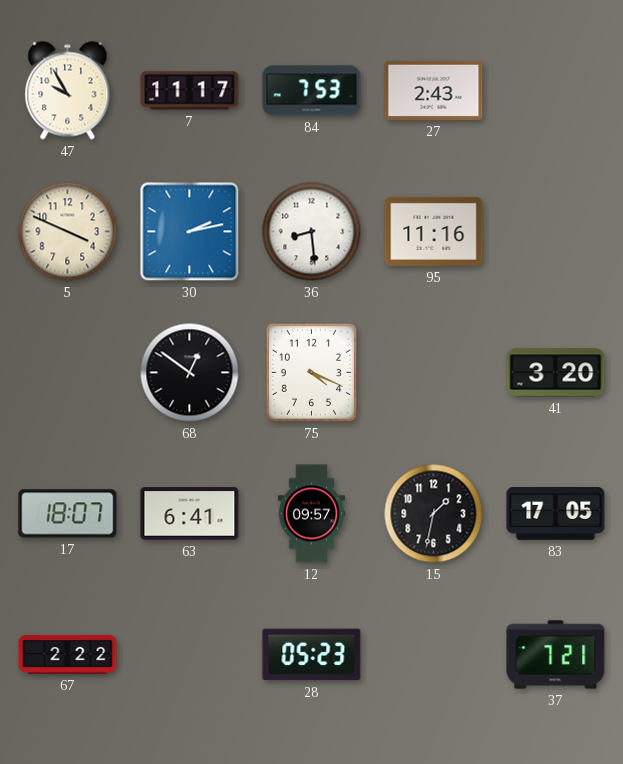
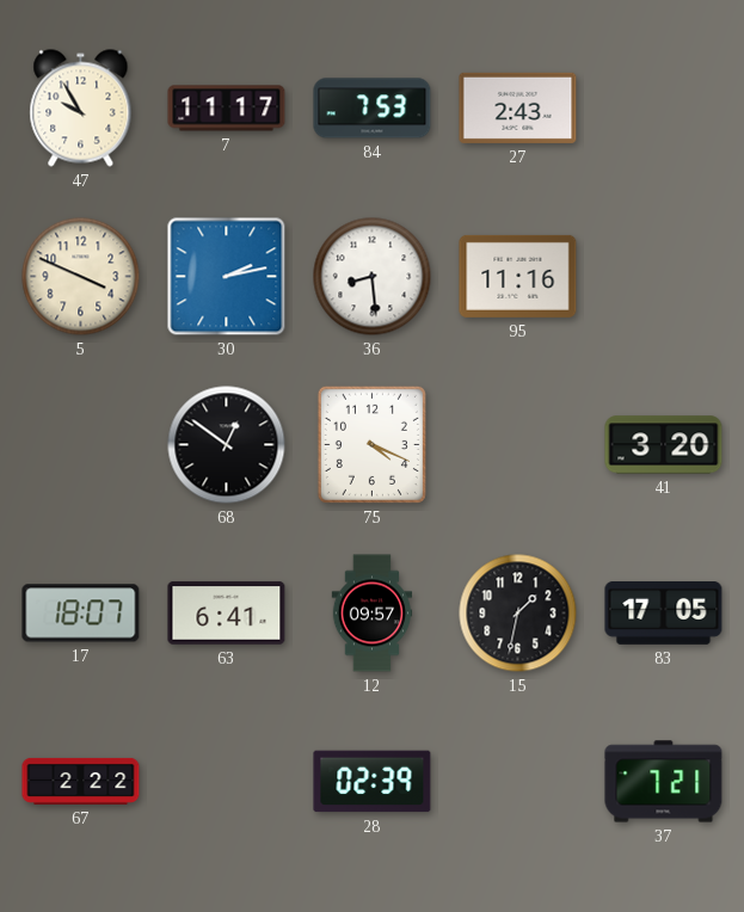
28: 05:23 -> 02:39
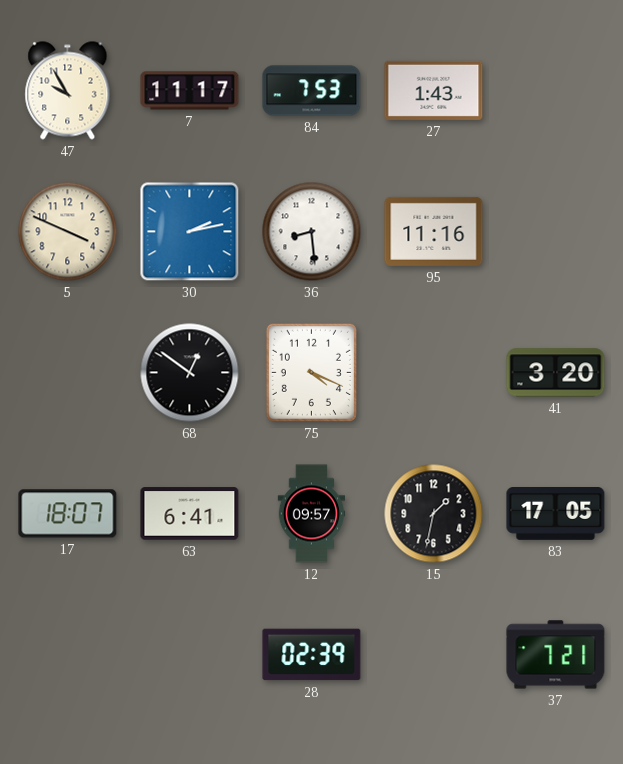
27: 2:43 -> 1:43
67: 2:22 -> none
